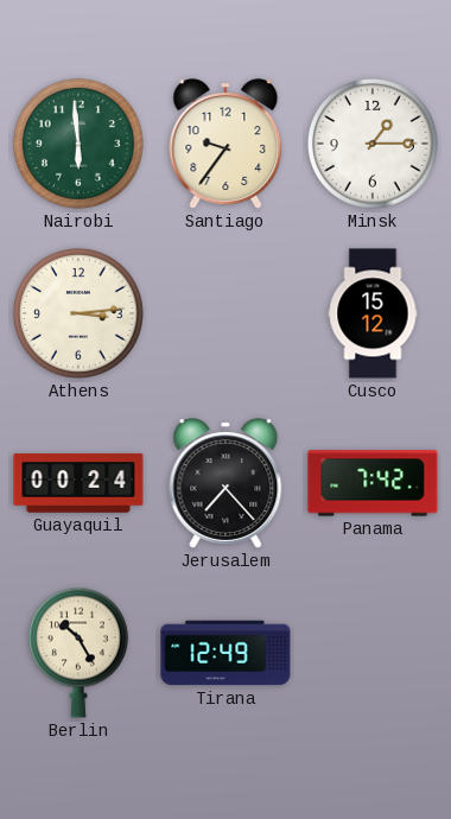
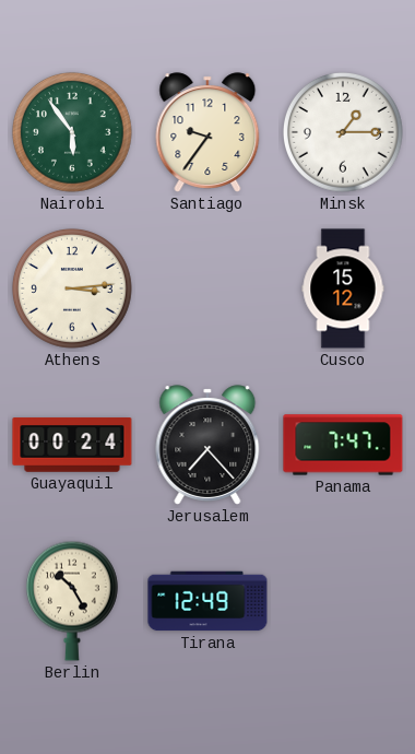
Nairobi: 5:59 -> 5:54
Panama: 7:42 -> 7:47
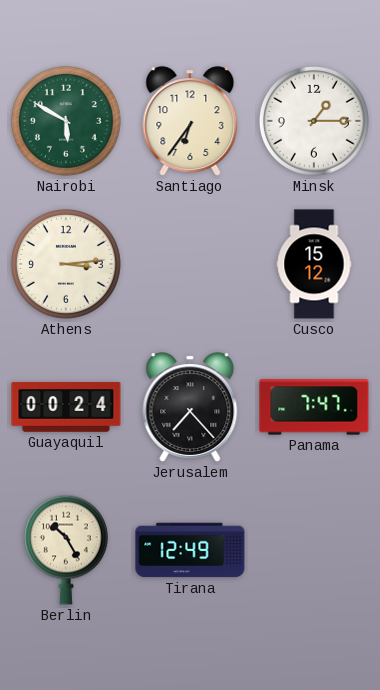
Nairobi: 5:54 -> 5:50
Santiago: 9:36 -> 6:36
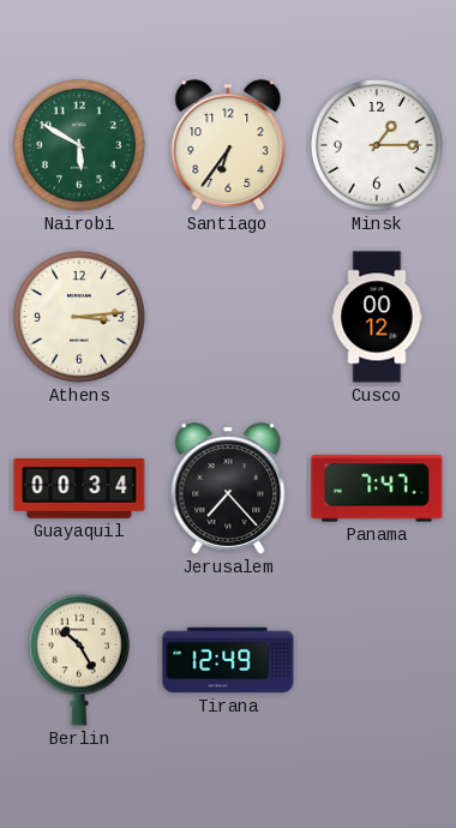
Cusco: 15:12 -> 00:12
Guayaquil: 00:24 -> 00:34
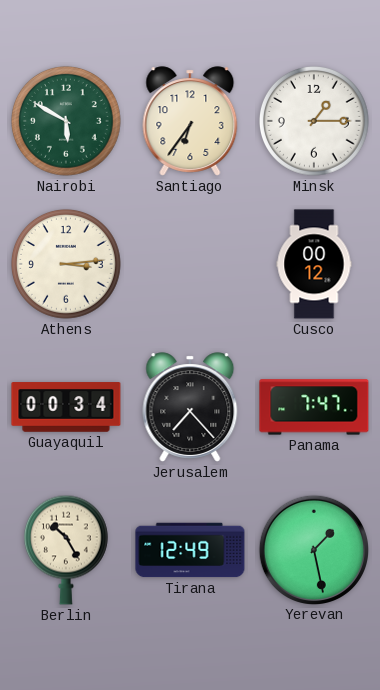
Yerevan: none -> 1:28
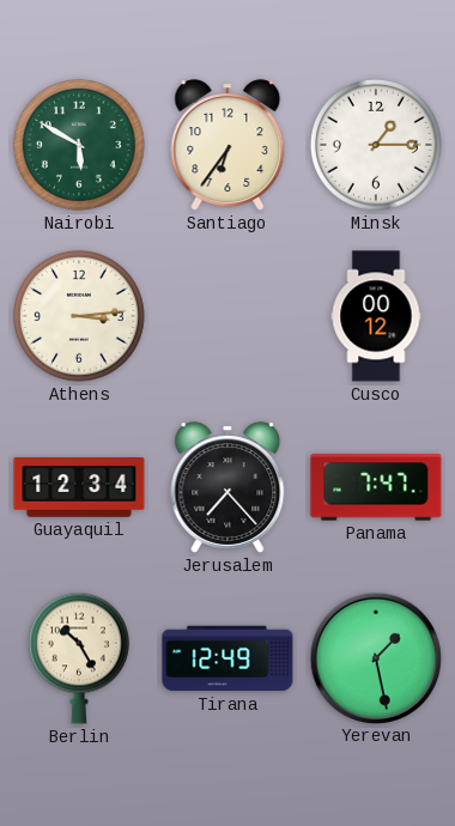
Guayaquil: 00:34 -> 12:34
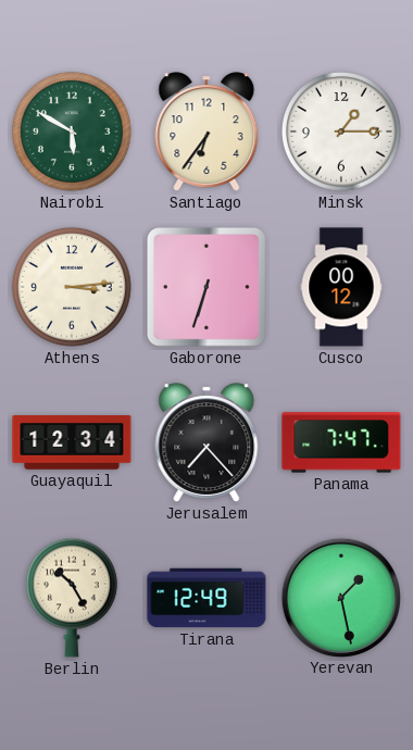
Gaborone: none -> 6:33
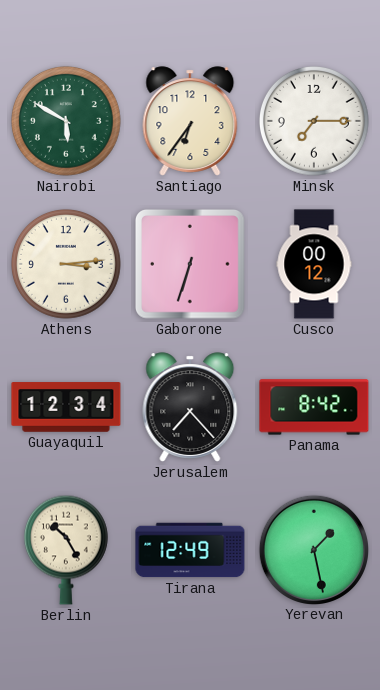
Minsk: 1:15 -> 7:15
Panama: 7:47 -> 8:42
